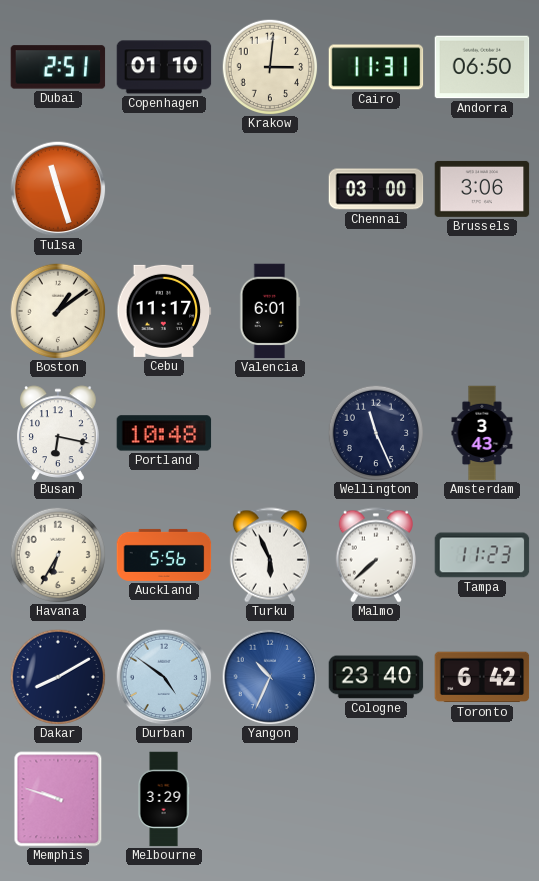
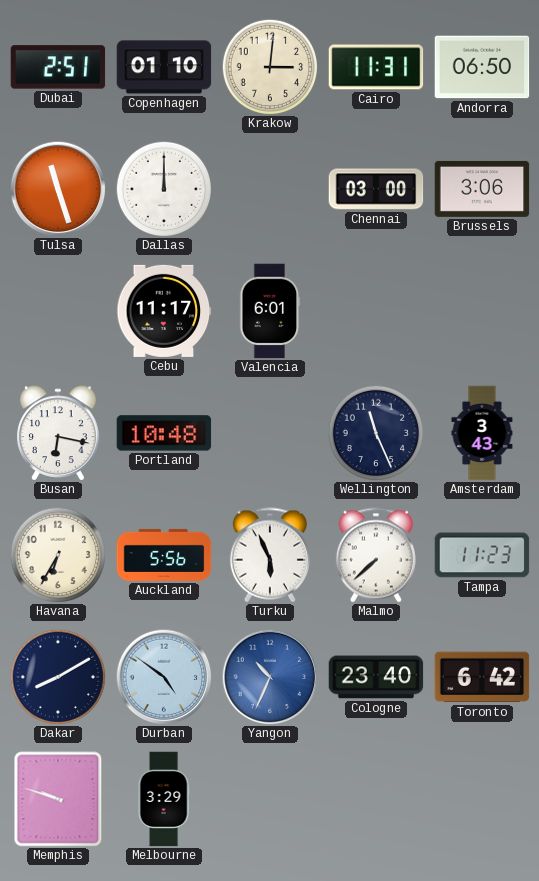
Dallas: none -> 12:00
Boston: 1:09 -> none
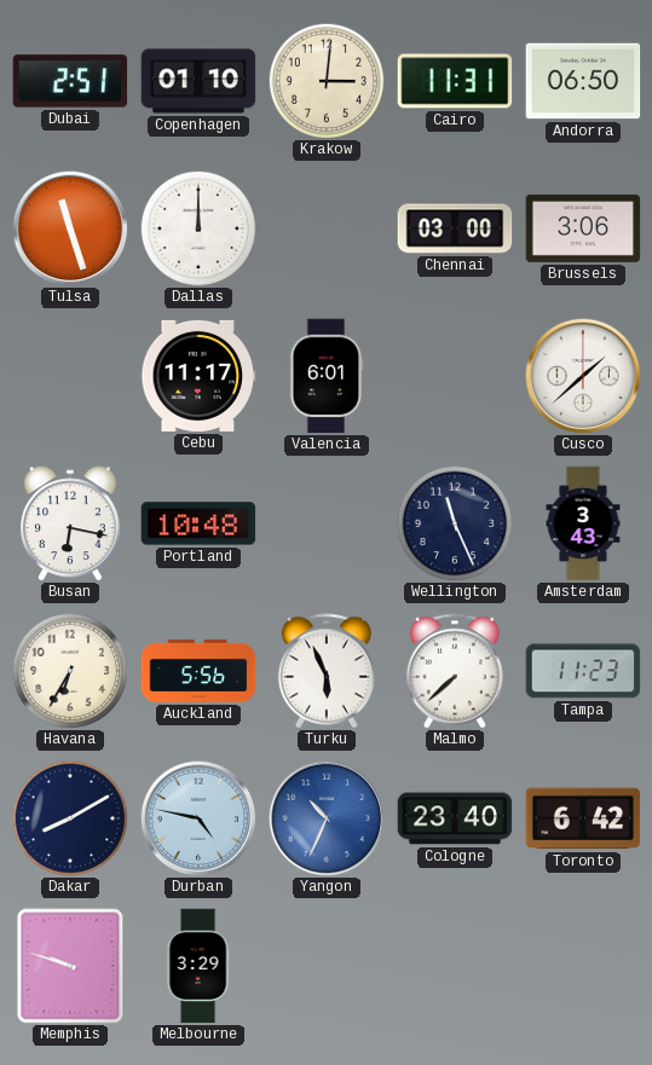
Cusco: none -> 1:38
Durban: 4:51 -> 4:47
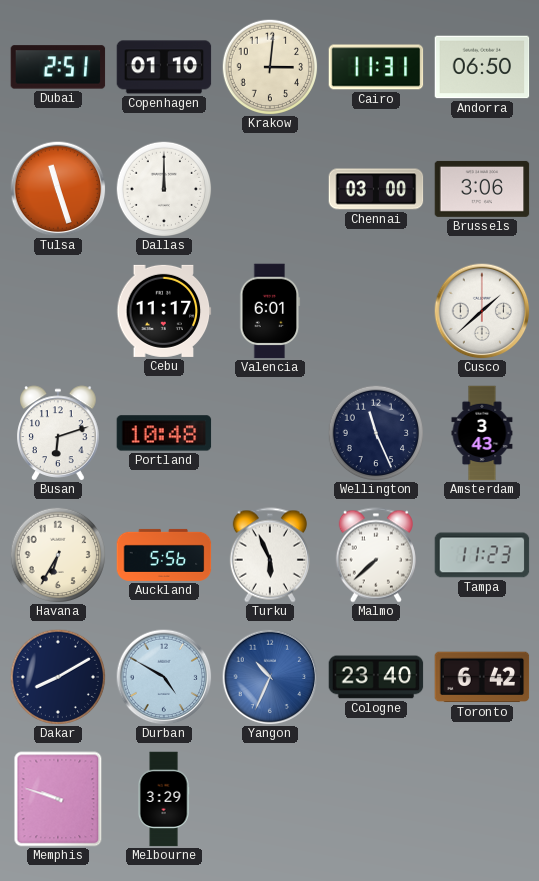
Busan: 6:17 -> 6:12
Durban: 4:47 -> 4:50
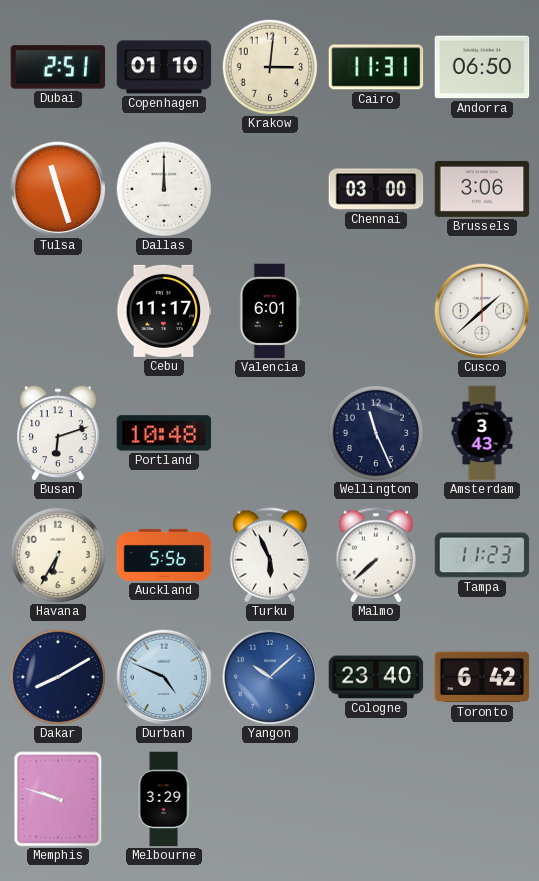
Durban: 4:50 -> 4:49
Yangon: 10:34 -> 10:08
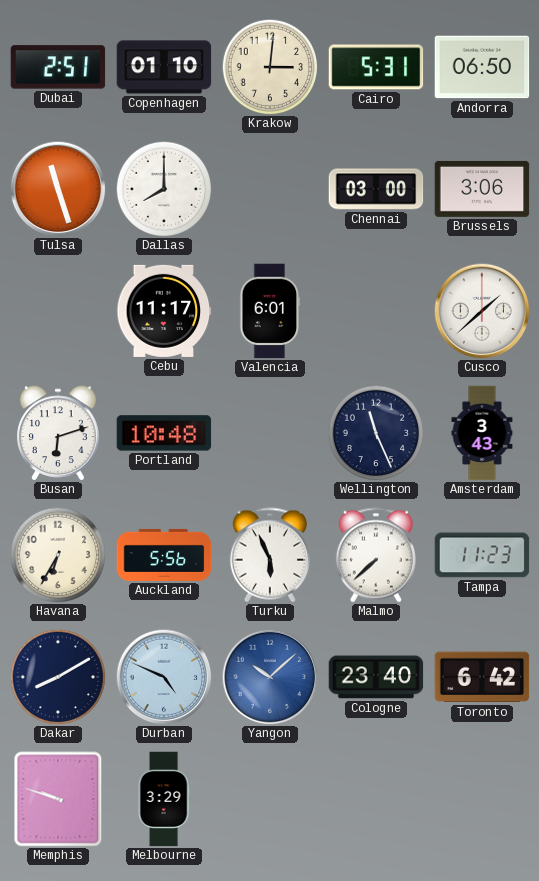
Cairo: 11:31 -> 5:31
Dallas: 12:00 -> 8:00
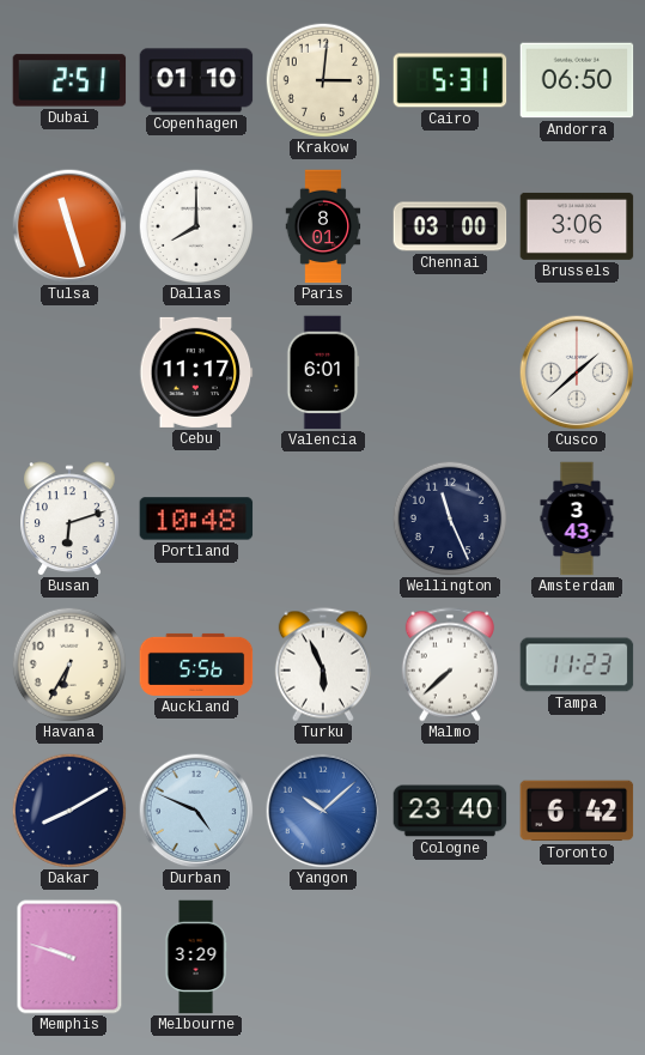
Paris: none -> 8:01
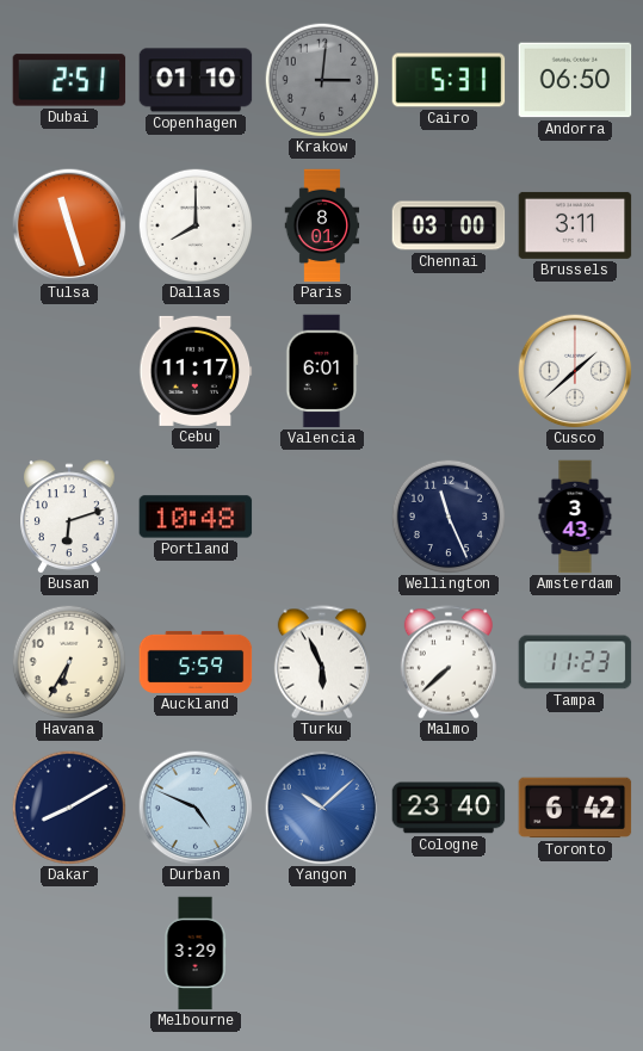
Krakow dial: cream -> grey
Brussels: 3:06 -> 3:11
Auckland: 5:56 -> 5:59
Memphis: 9:48 -> none
